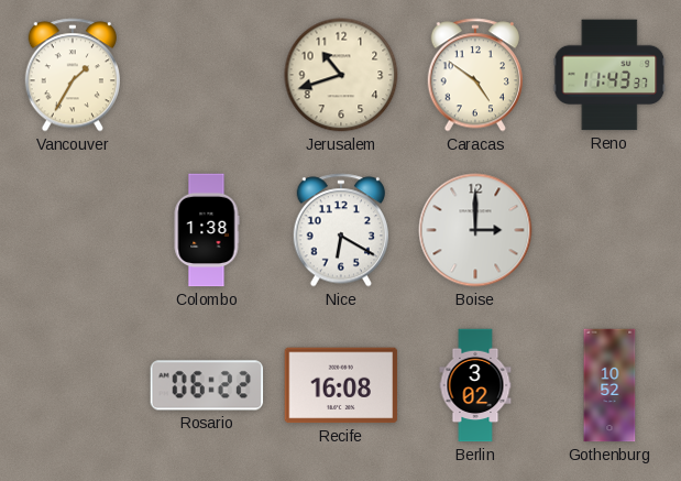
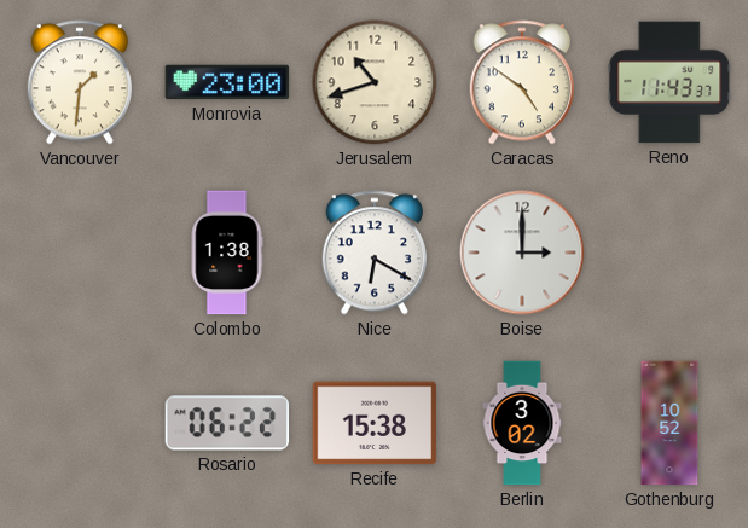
Vancouver: 1:35 -> 1:31
Monrovia: none -> 23:00
Recife: 16:08 -> 15:38
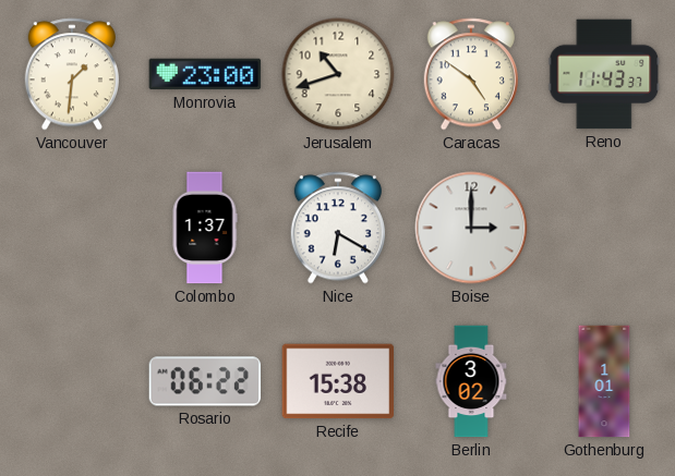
Colombo: 1:38 -> 1:37
Gothenburg: 10:52 -> 1:01
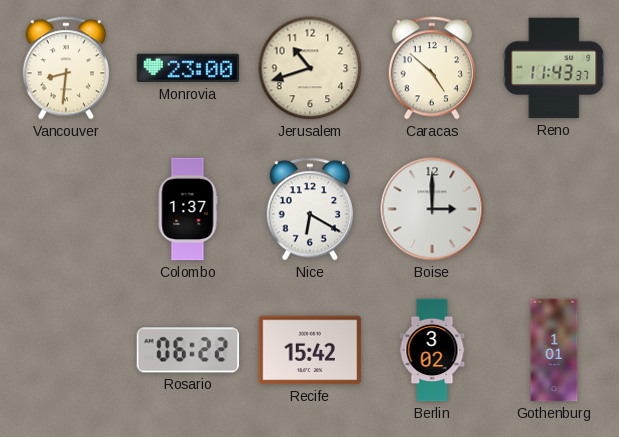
Vancouver: 1:31 -> 8:31
Caracas: 4:51 -> 4:52
Recife: 15:38 -> 15:42
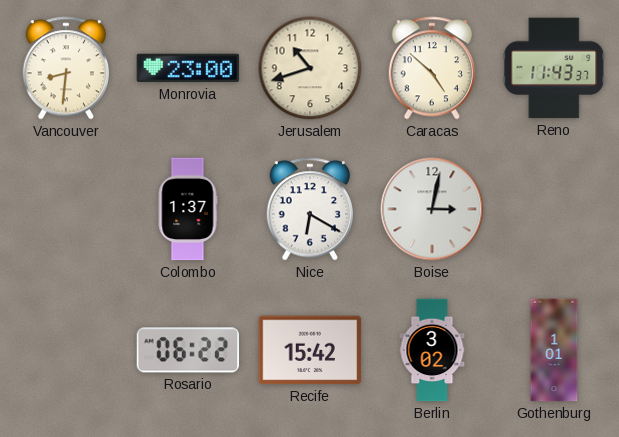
Boise: 3:00 -> 3:02
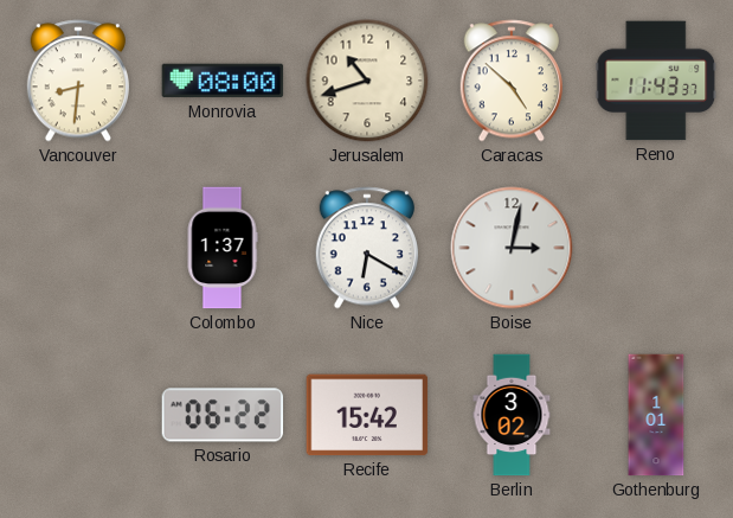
Monrovia: 23:00 -> 08:00
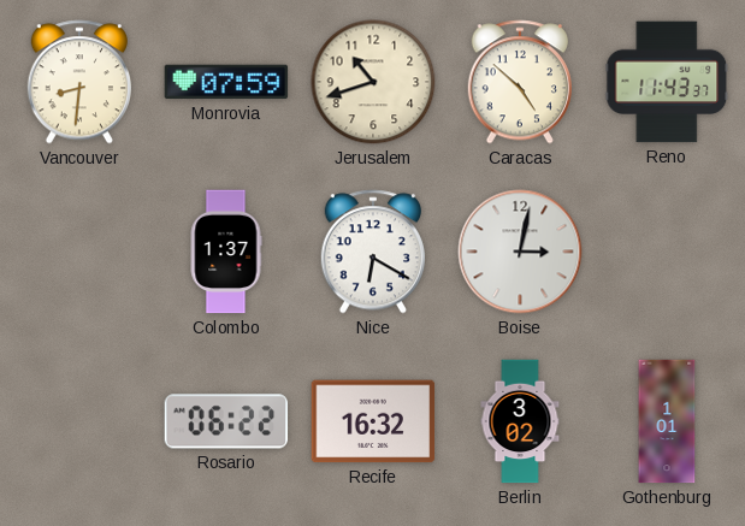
Monrovia: 08:00 -> 07:59
Recife: 15:42 -> 16:32
